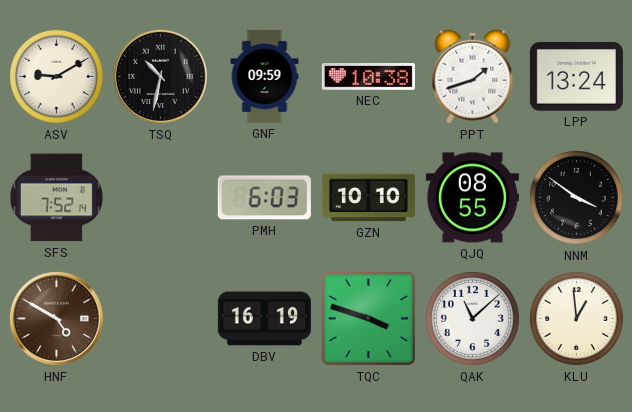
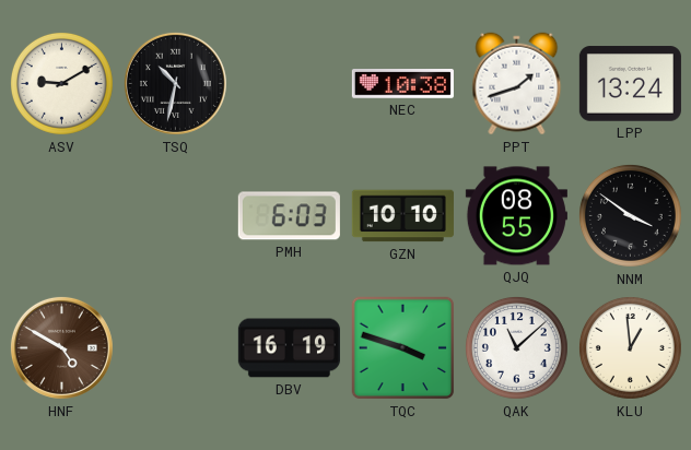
GNF: 09:59 -> none
SFS: 7:52 -> none
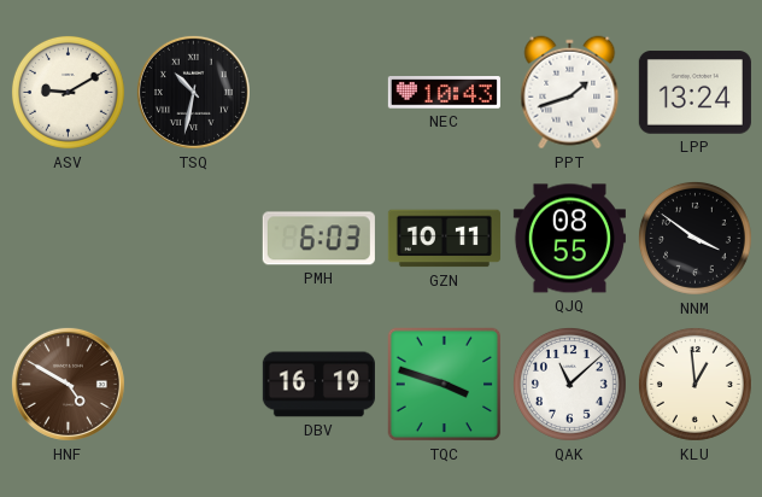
NEC: 10:38 -> 10:43
GZN: 10:10 -> 10:11
